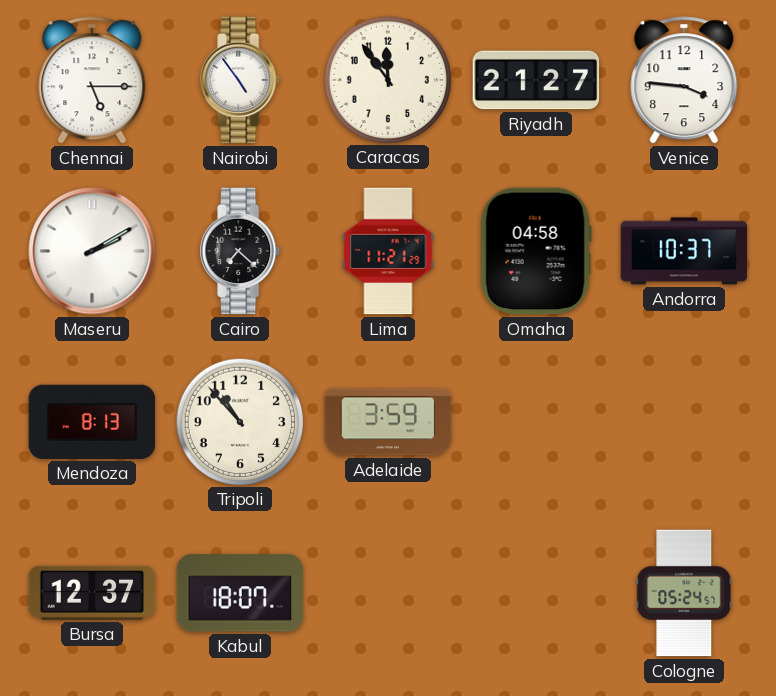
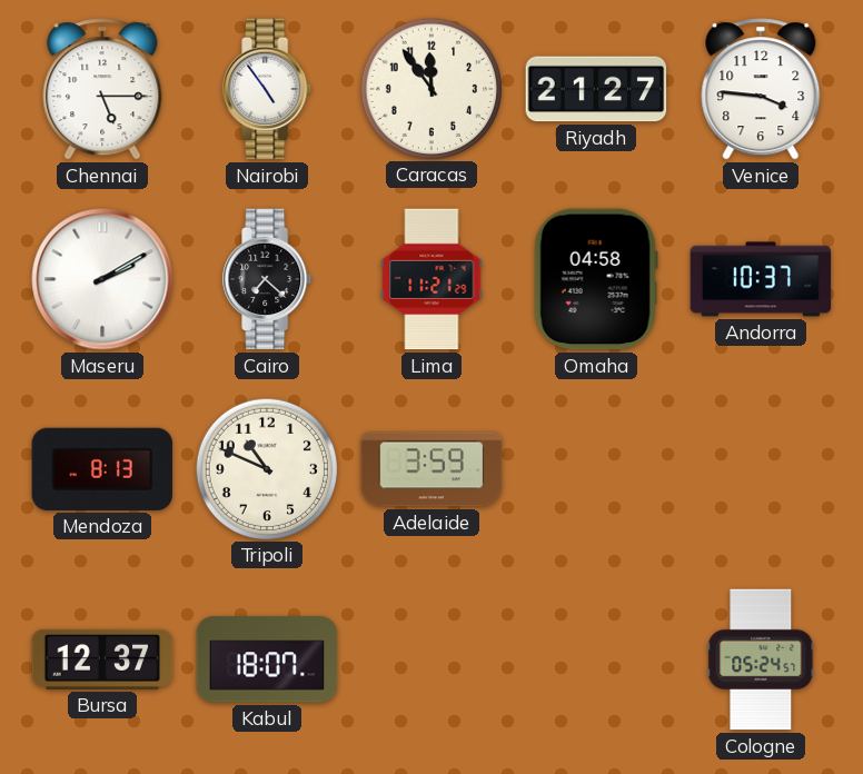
Tripoli: 10:53 -> 10:49
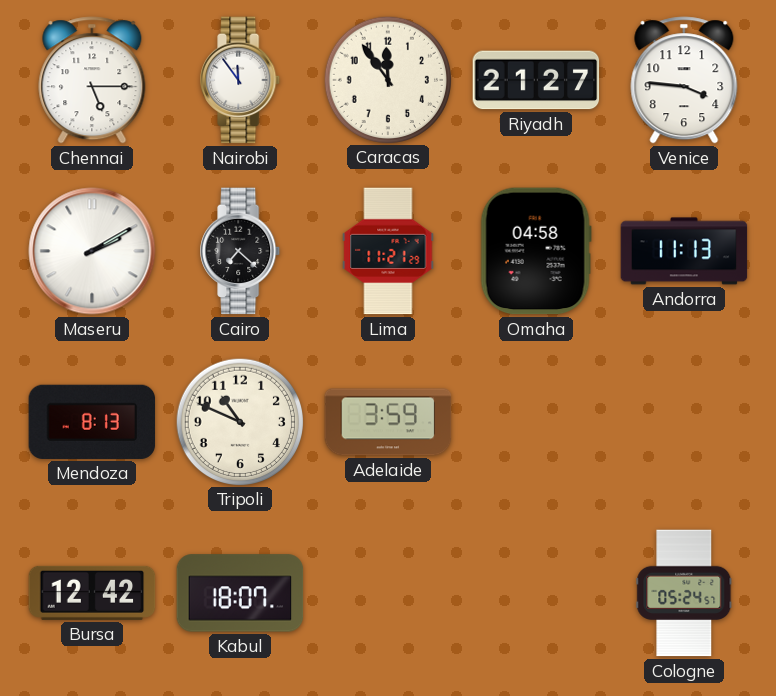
Nairobi: 4:54 -> 11:54
Andorra: 10:37 -> 11:13
Bursa: 12:37 -> 12:42
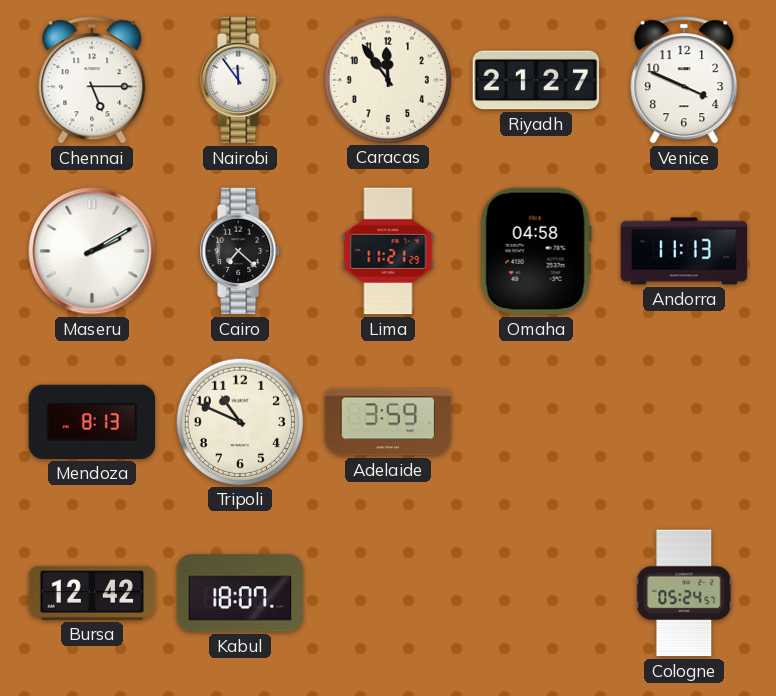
Venice: 3:46 -> 3:49
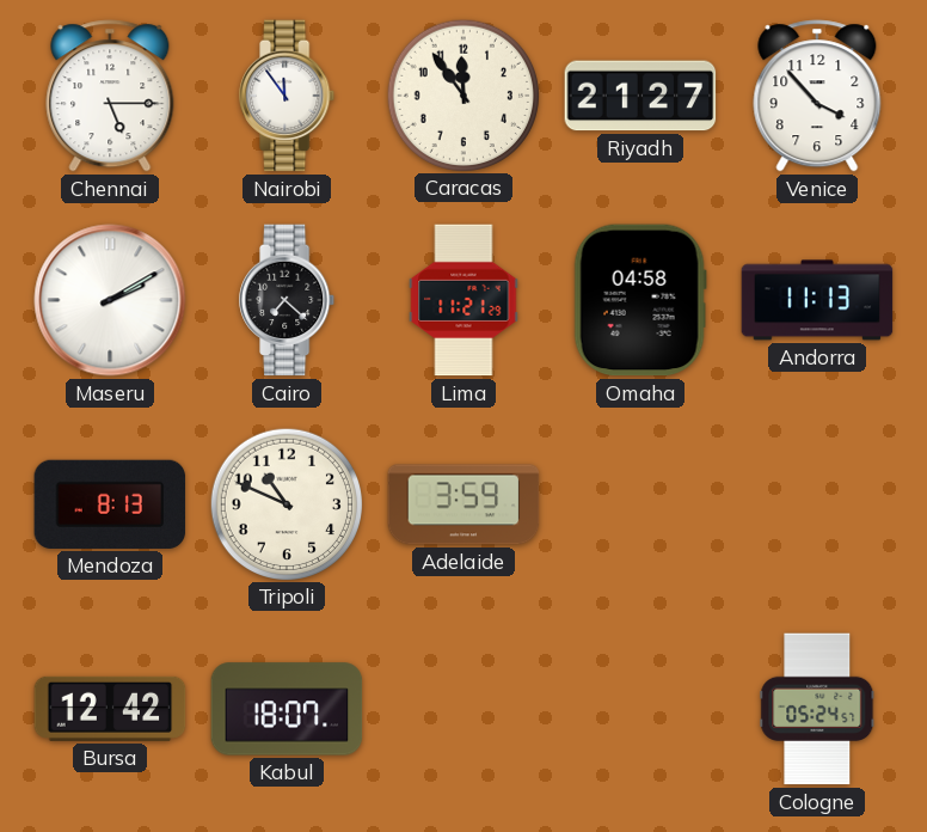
Venice: 3:49 -> 3:53
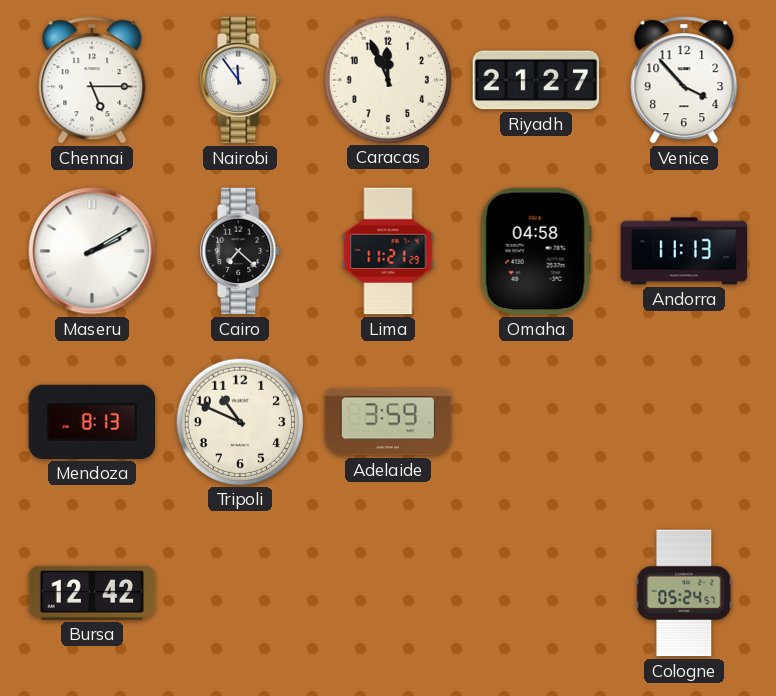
Caracas: 11:54 -> 11:56
Kabul: 18:07 -> none
